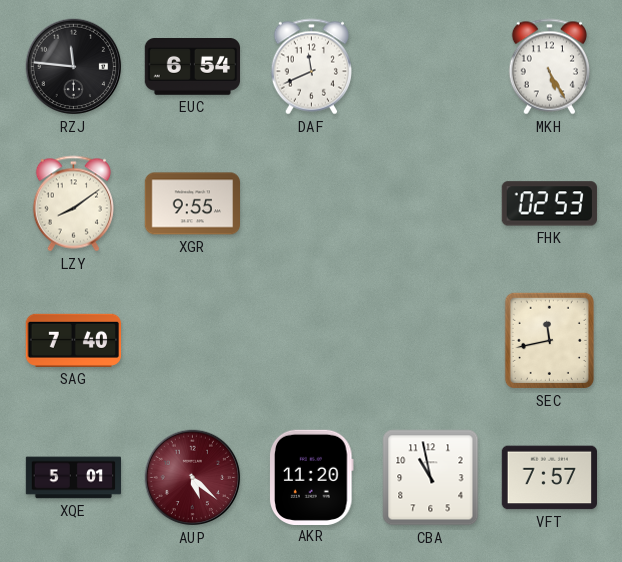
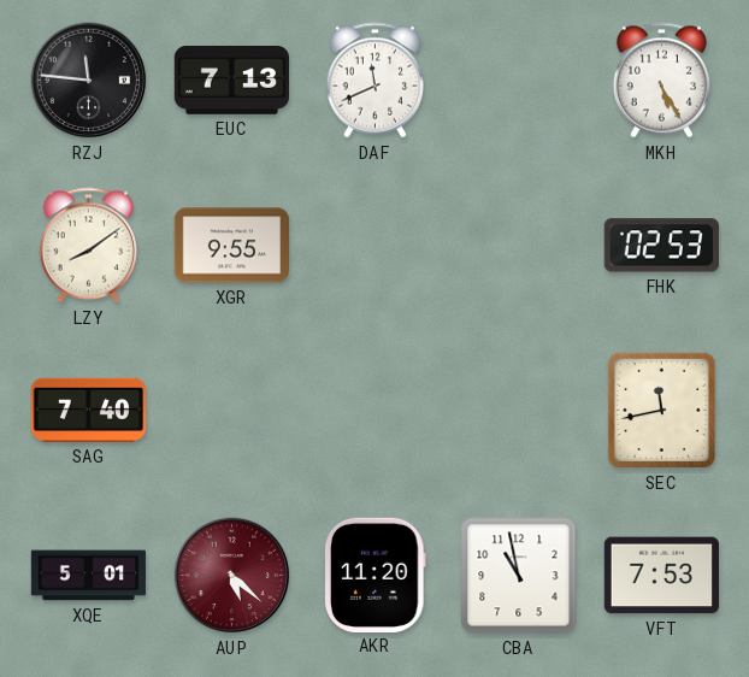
EUC: 6:54 -> 7:13
VFT: 7:57 -> 7:53
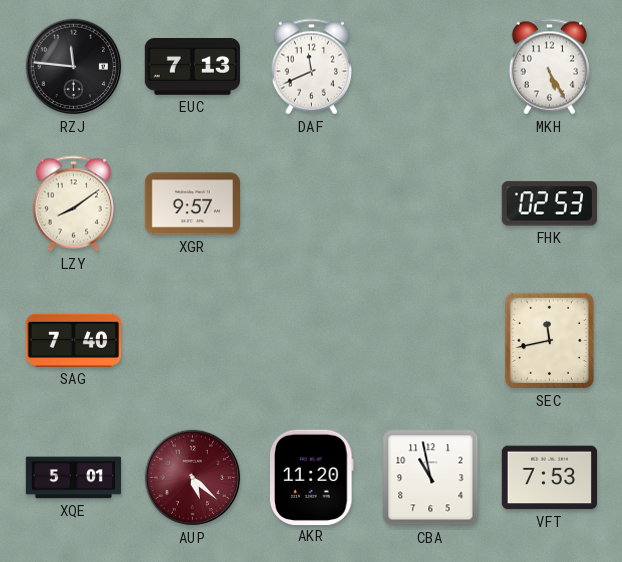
XGR: 9:55 -> 9:57
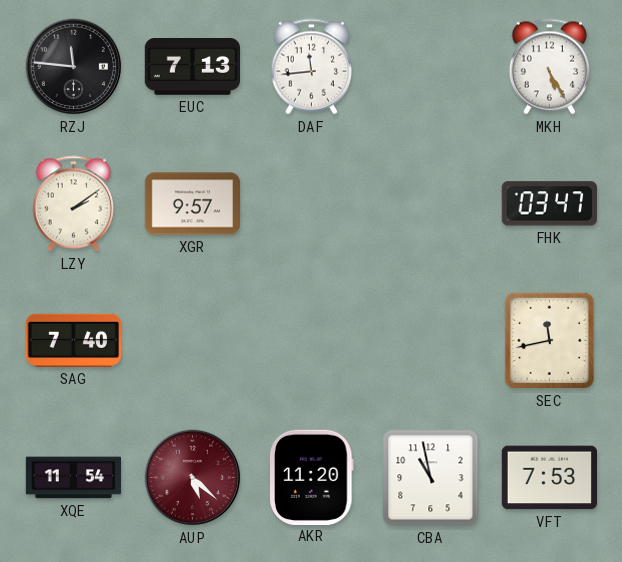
DAF: 11:41 -> 11:44
LZY: 8:09 -> 2:09
FHK: 02:53 -> 03:47
XQE: 5:01 -> 11:54
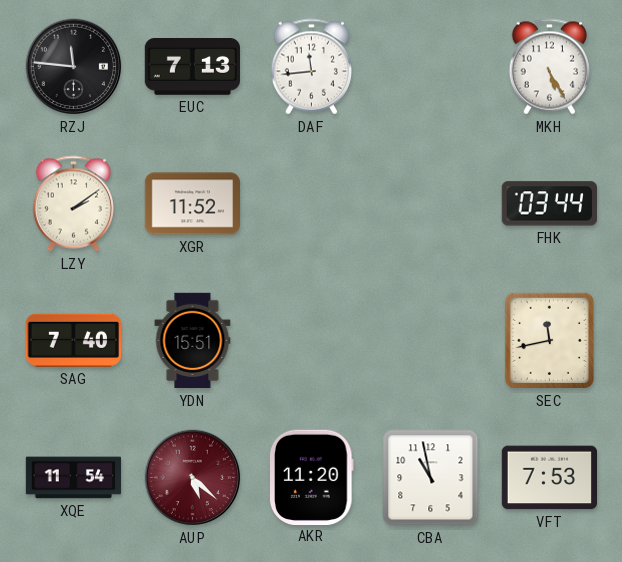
XGR: 9:57 -> 11:52
FHK: 03:47 -> 03:44
YDN: none -> 15:51
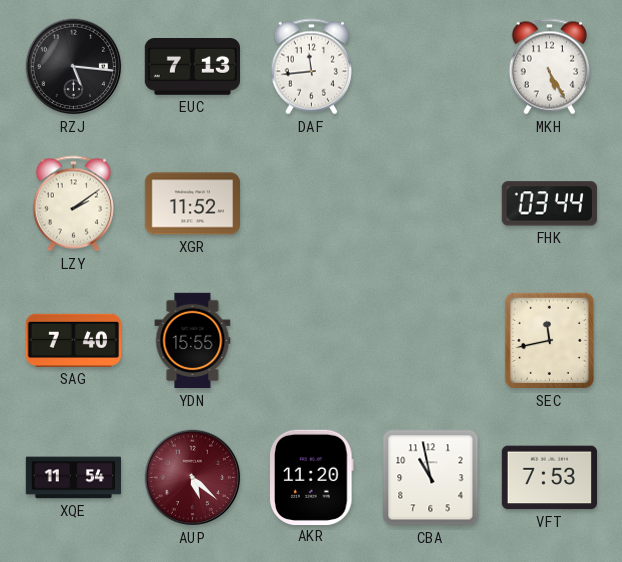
RZJ: 11:46 -> 5:16
YDN: 15:51 -> 15:55
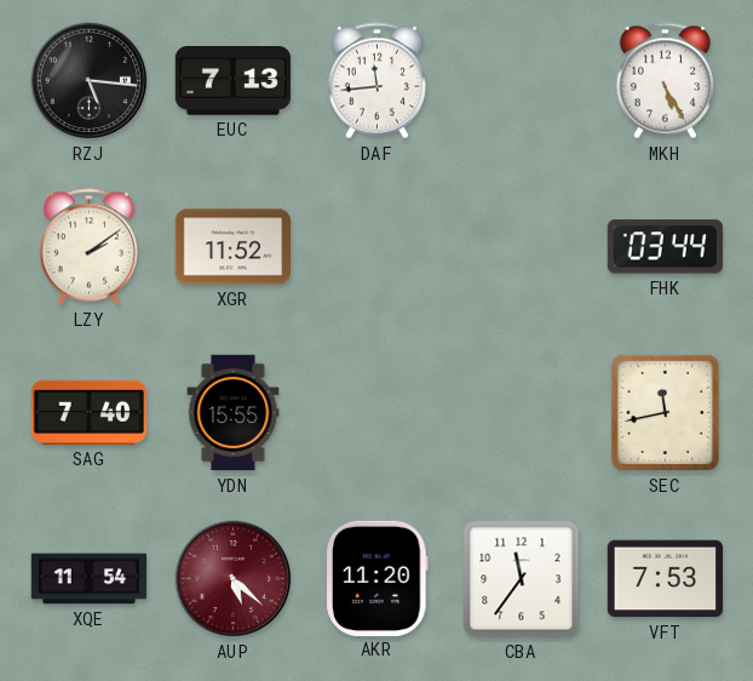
CBA: 10:58 -> 11:36
